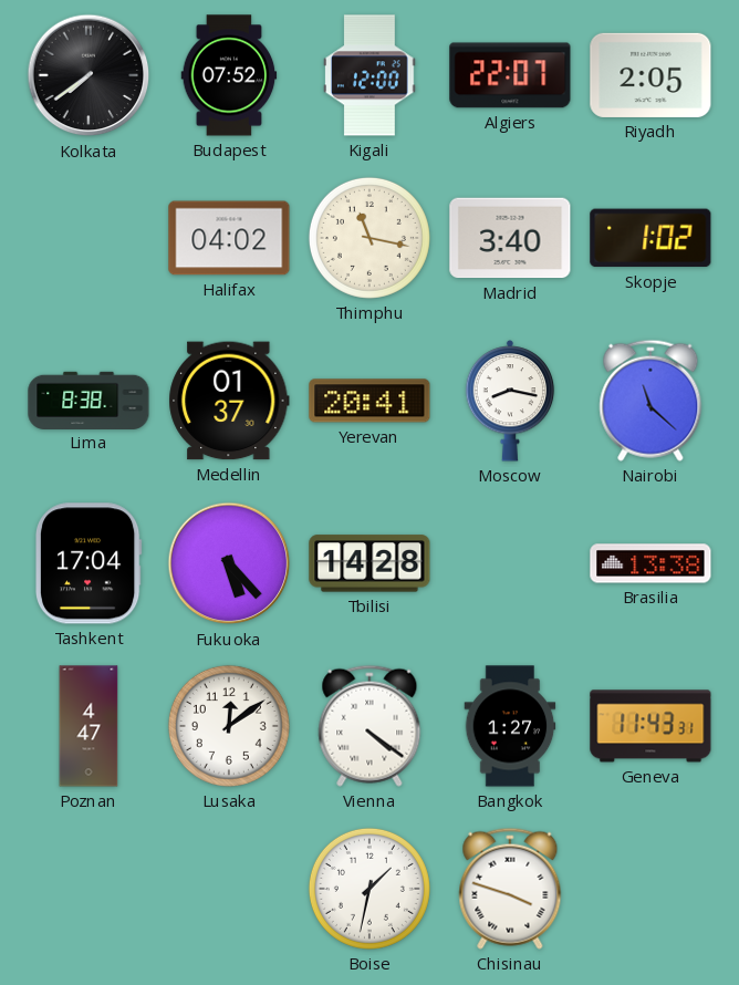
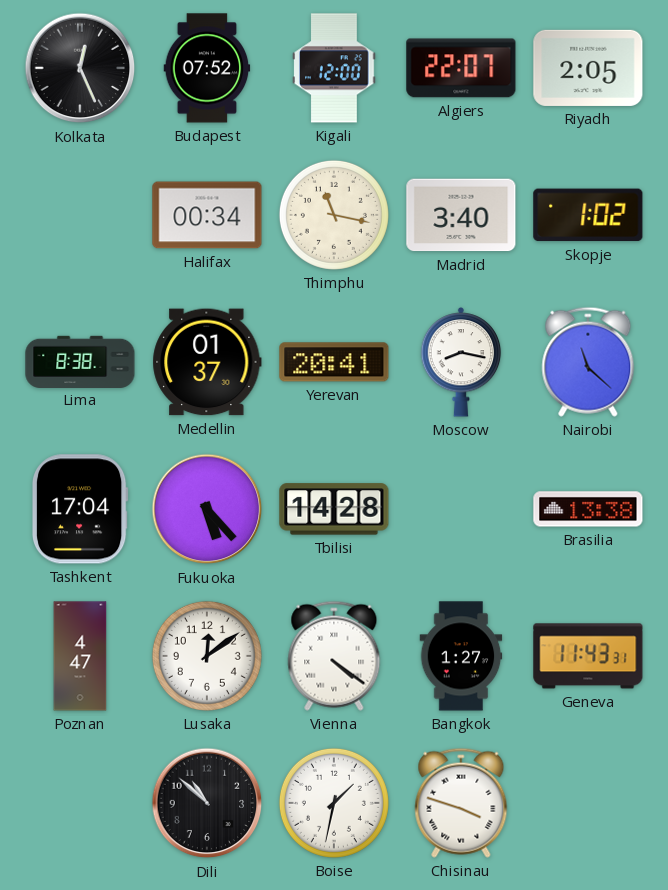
Kolkata: 7:39 -> 12:26
Halifax: 04:02 -> 00:34
Dili: none -> 10:52
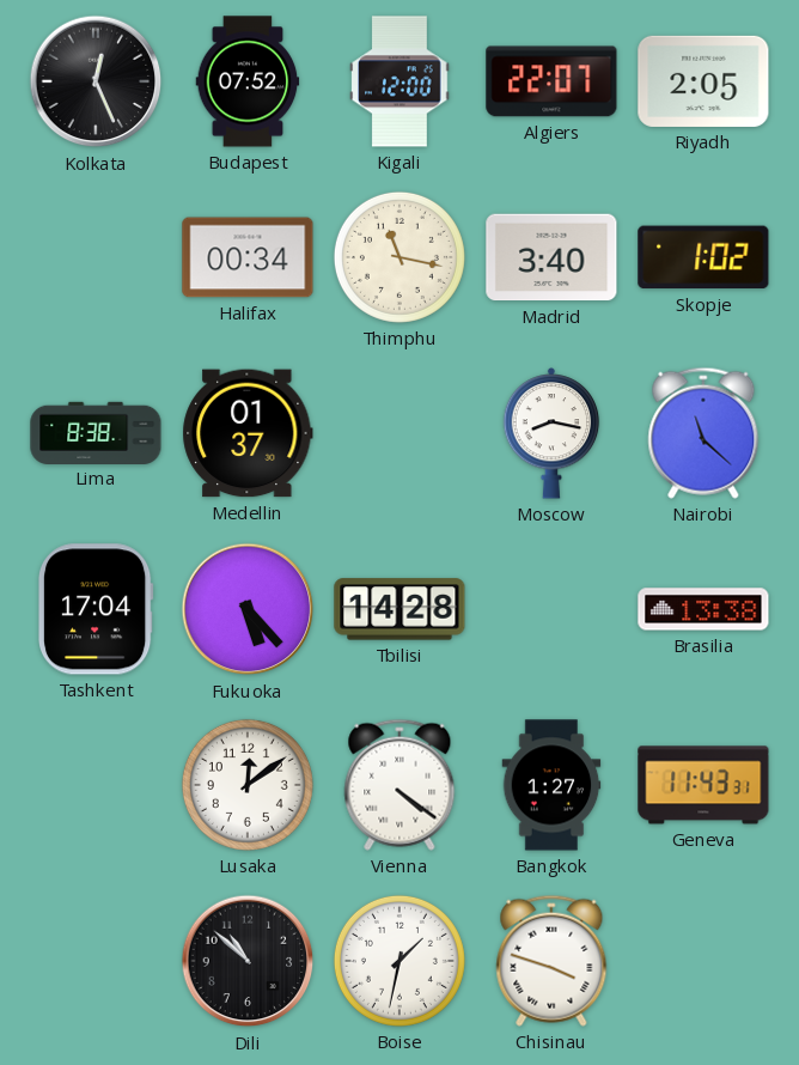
Yerevan: 20:41 -> none
Poznan: 4:47 -> none
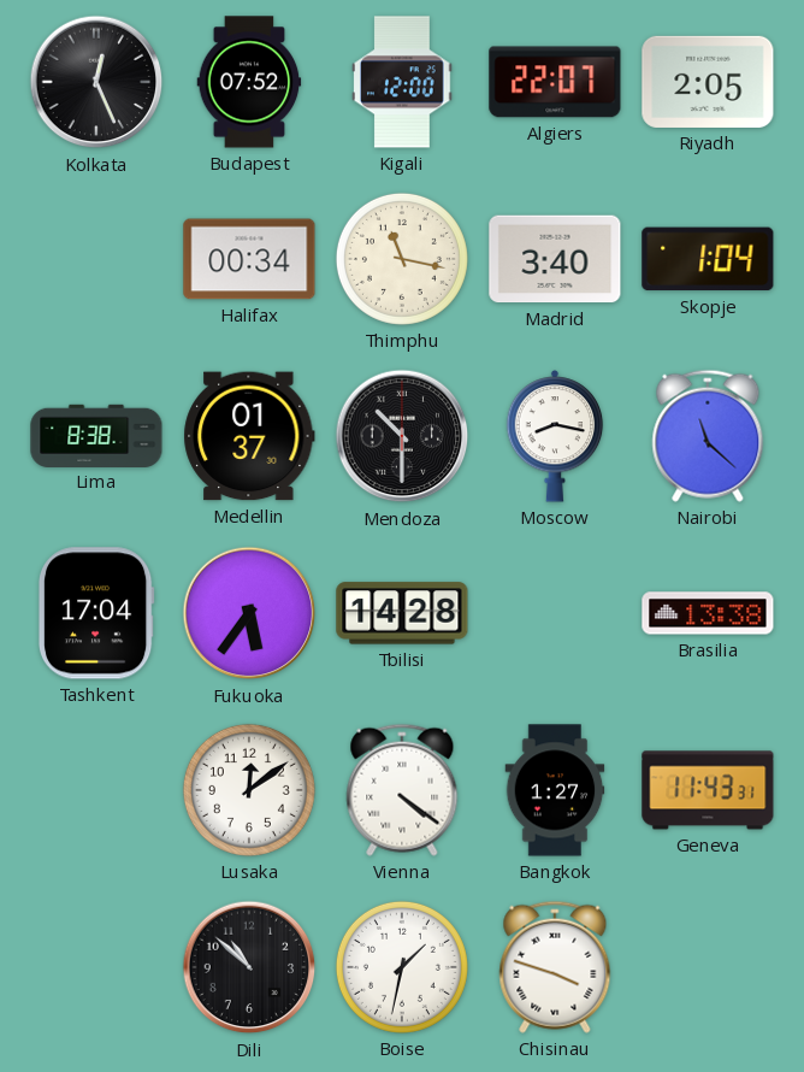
Skopje: 1:02 -> 1:04
Mendoza: none -> 10:30
Fukuoka: 5:23 -> 5:36
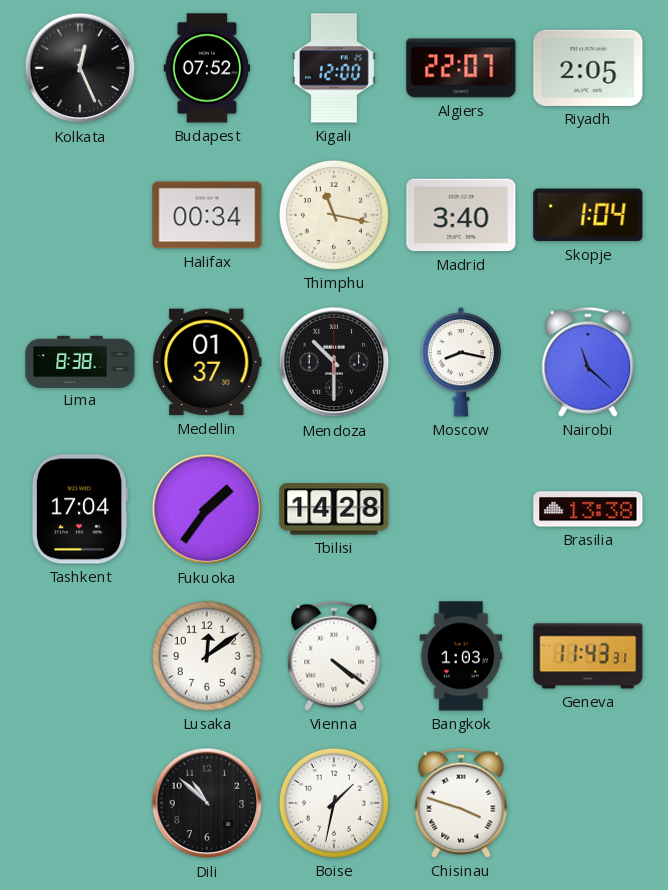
Fukuoka: 5:36 -> 1:36
Bangkok: 1:27 -> 1:03
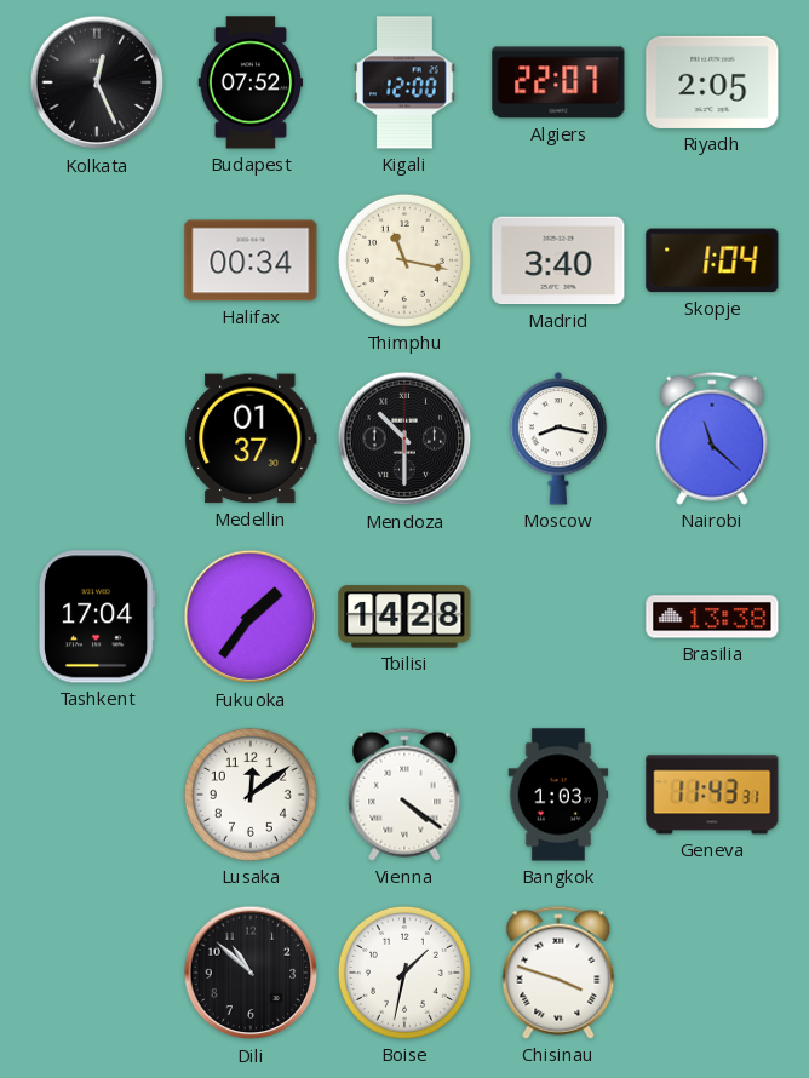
Lima: 8:38 -> none
